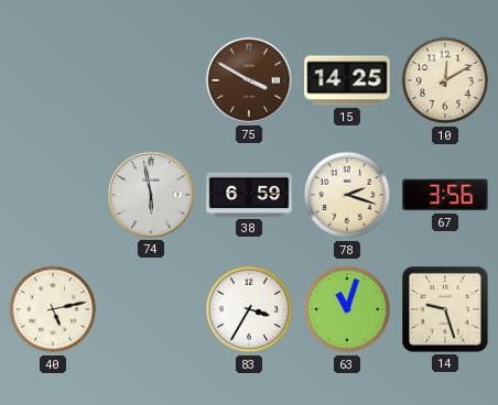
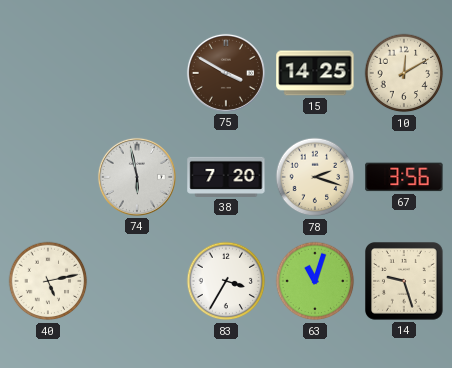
38: 6:59 -> 7:20
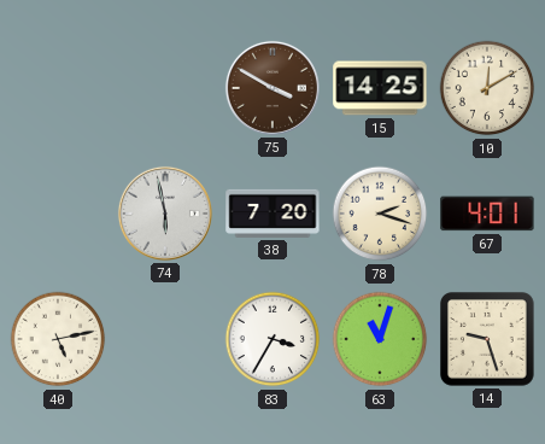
67: 3:56 -> 4:01
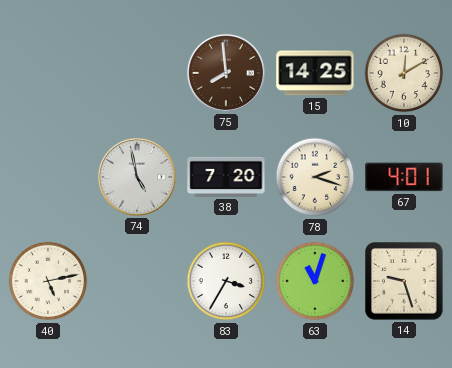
75: 3:50 -> 7:59
74: 5:58 -> 4:58
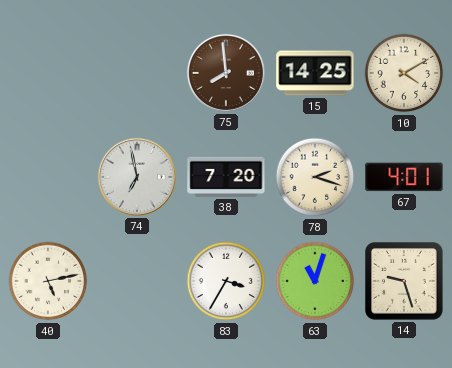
10: 12:10 -> 4:10
74: 4:58 -> 6:58
